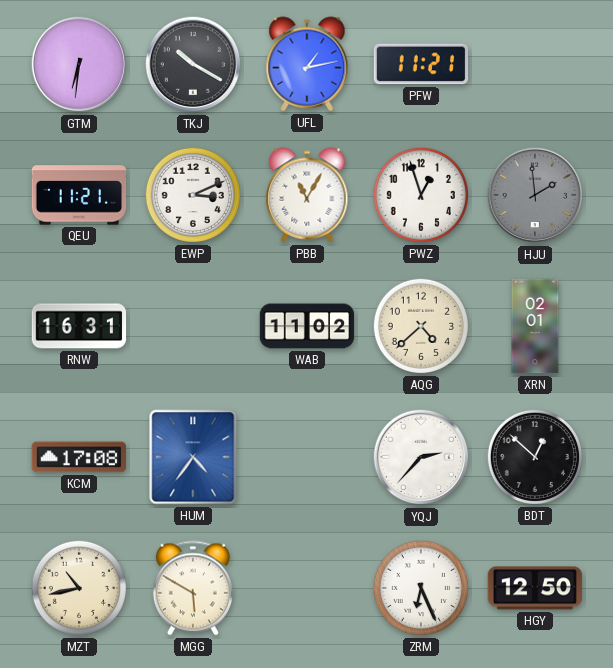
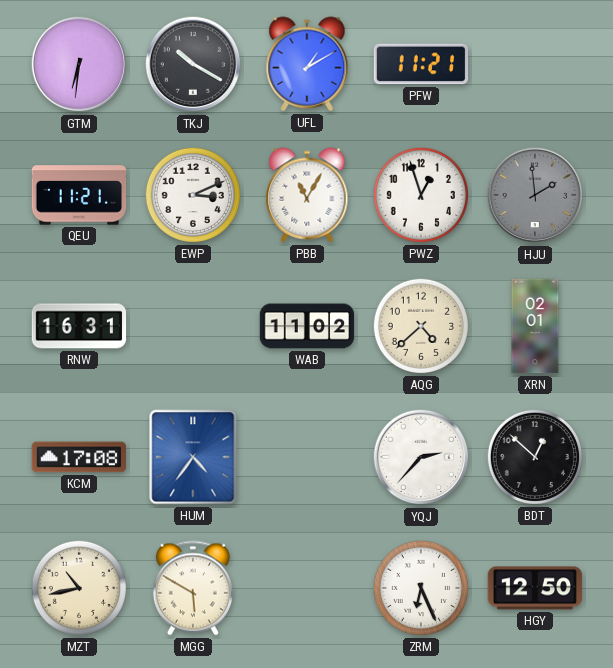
UFL: 1:13 -> 1:10
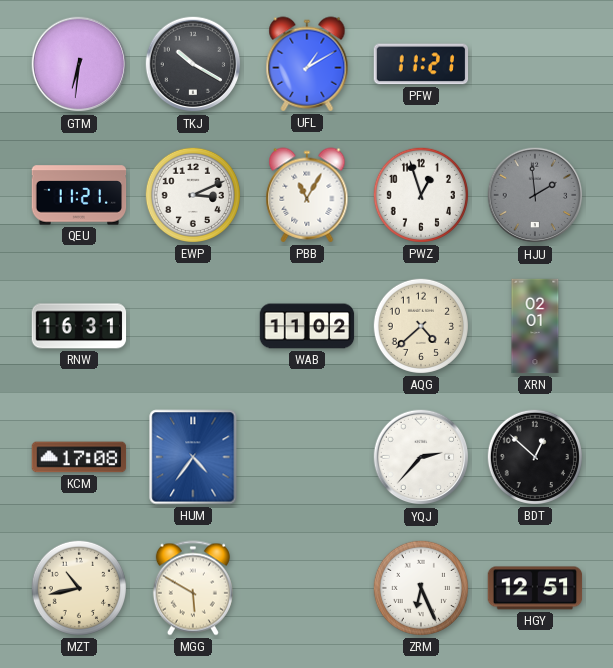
HGY: 12:50 -> 12:51
